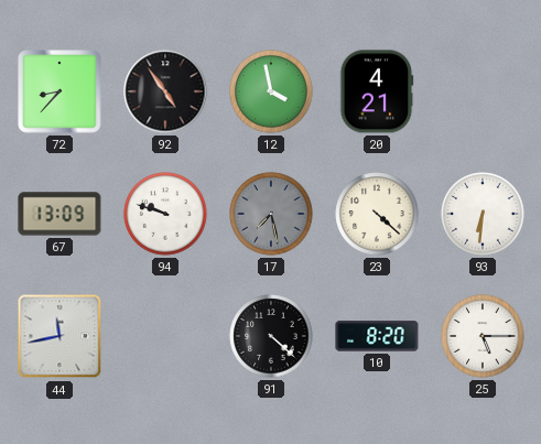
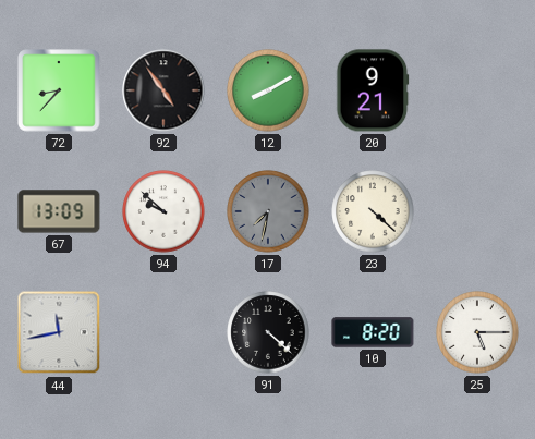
12: 3:58 -> 8:10
20: 4:21 -> 9:21
94: 9:48 -> 9:52
17: 7:28 -> 7:32
93: 6:31 -> none
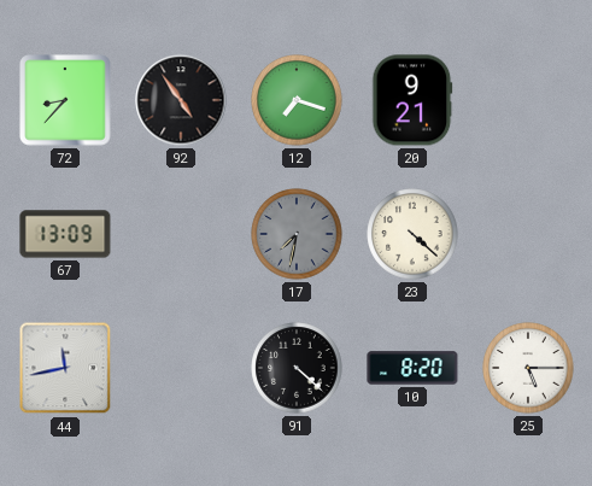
12: 8:10 -> 7:18
94: 9:52 -> none
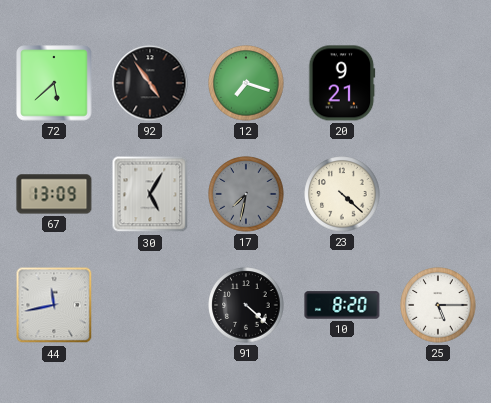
72: 8:37 -> 5:38
30: none -> 5:05
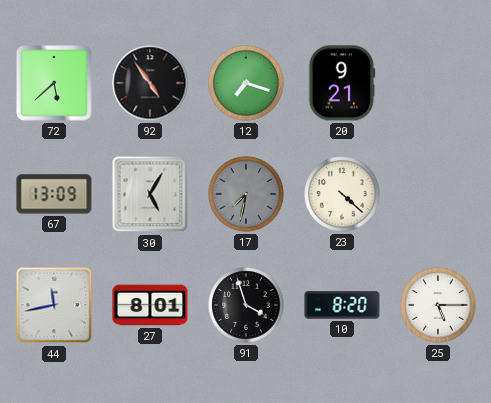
27: none -> 8:01
91: 4:22 -> 3:57
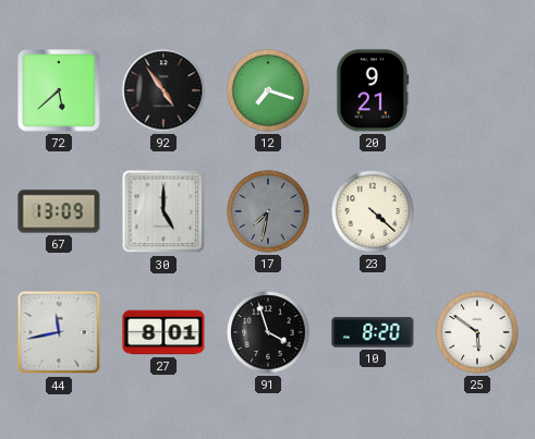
30: 5:05 -> 5:00
25: 5:15 -> 5:51
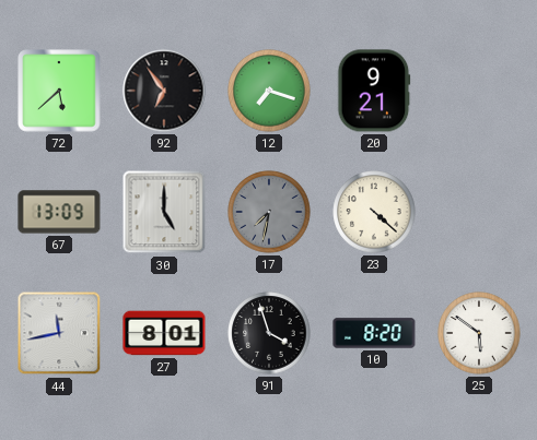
92: 4:54 -> 6:54
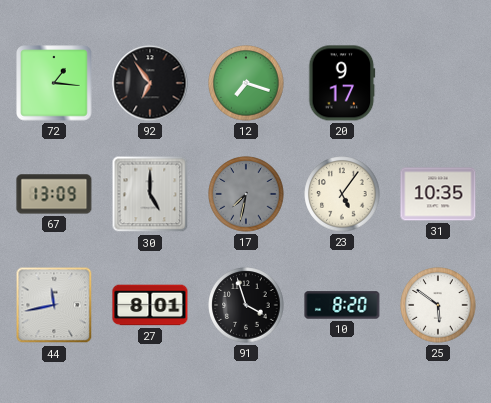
72: 5:38 -> 1:16
20: 9:21 -> 9:17
23: 4:22 -> 5:06
31: none -> 10:35
